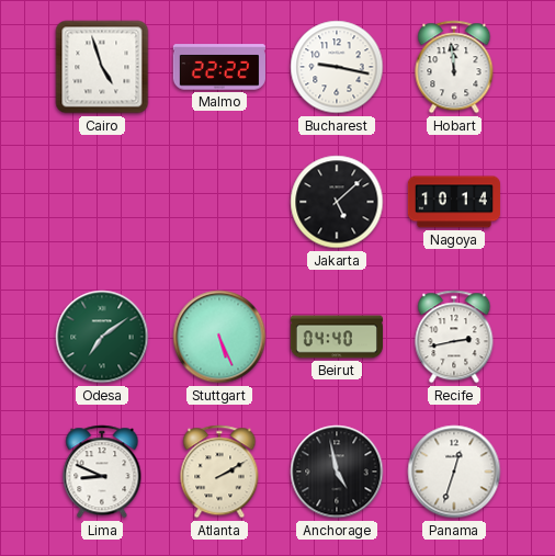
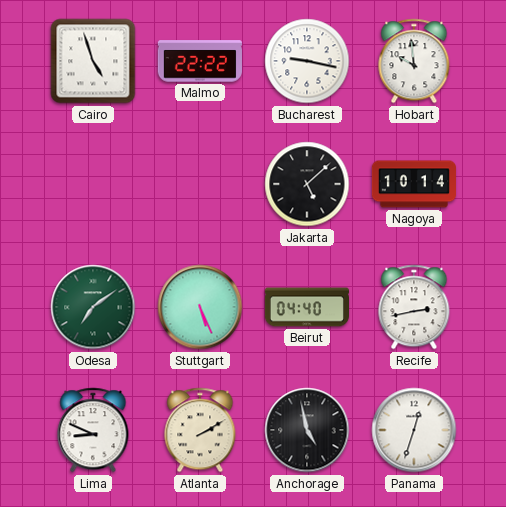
Hobart: 11:59 -> 9:59
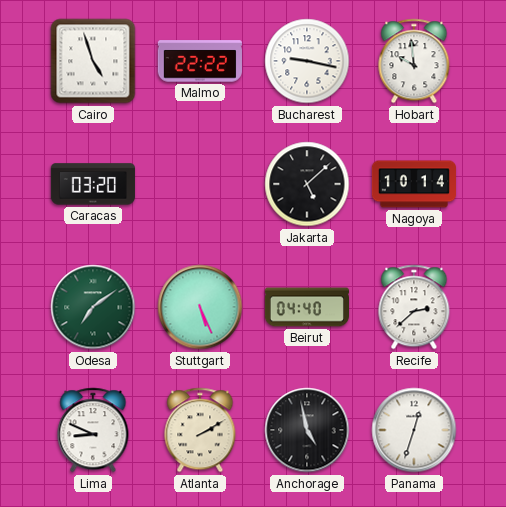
Caracas: none -> 03:20
Recife: 2:43 -> 2:38
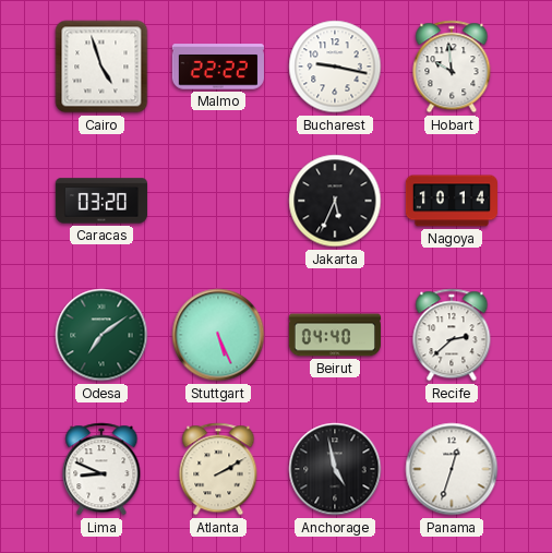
Jakarta: 5:08 -> 5:34
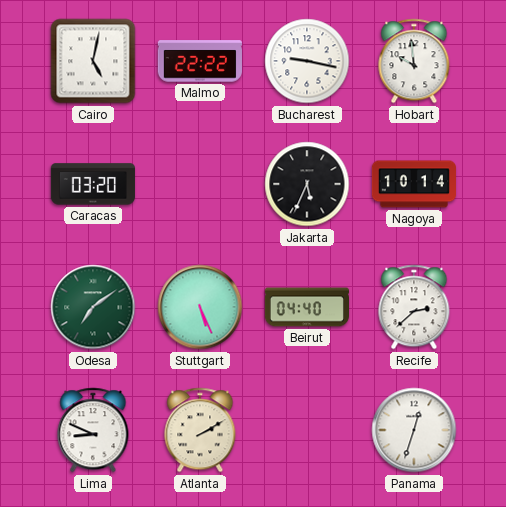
Cairo: 4:57 -> 5:02
Anchorage: 4:58 -> none
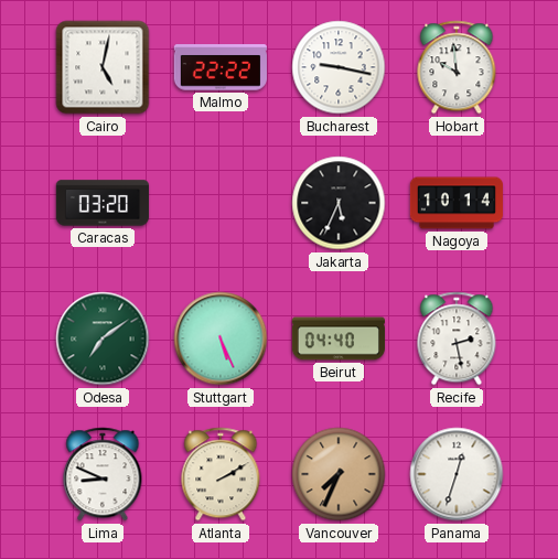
Recife: 2:38 -> 2:28
Vancouver: none -> 7:34
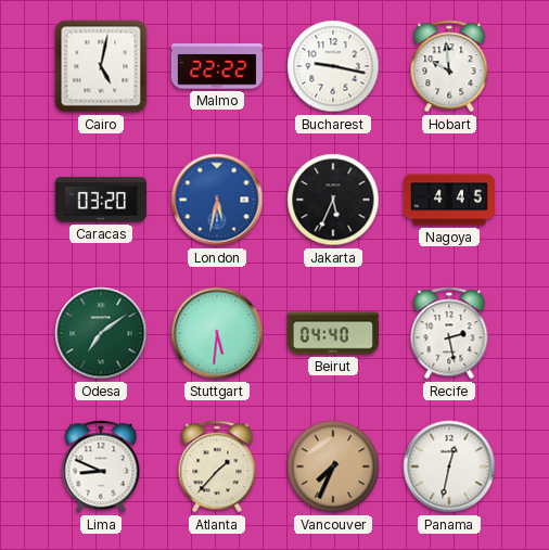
London: none -> 5:32
Nagoya: 10:14 -> 4:45
Stuttgart: 5:26 -> 5:31
Atlanta: 2:10 -> 1:37
Panama: 12:33 -> 12:32
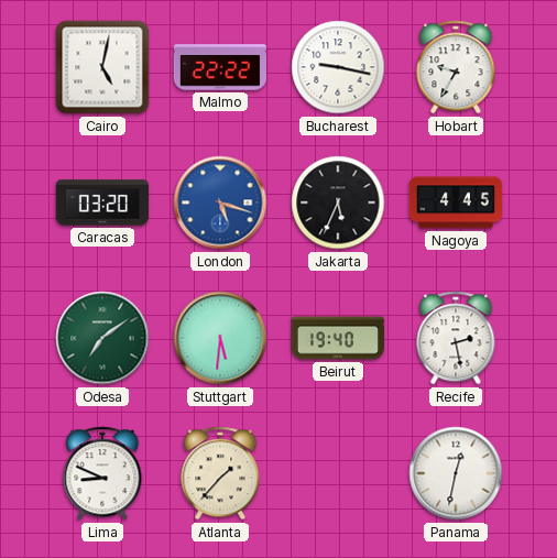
Hobart: 9:59 -> 9:35
London: 5:32 -> 5:18
Beirut: 04:40 -> 19:40
Vancouver: 7:34 -> none
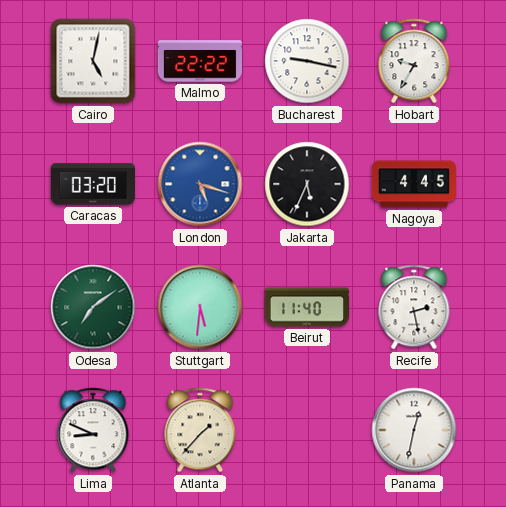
Beirut: 19:40 -> 11:40
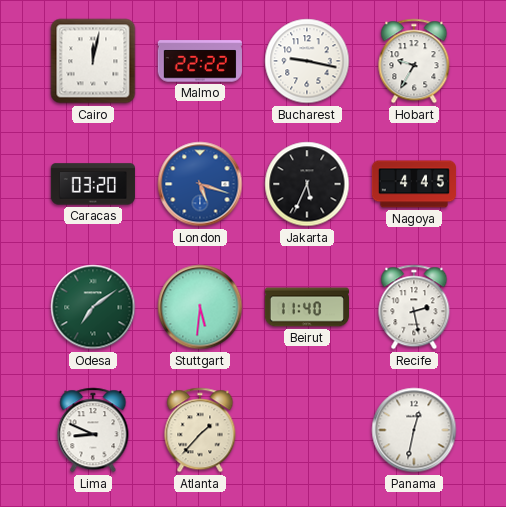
Cairo: 5:02 -> 12:02
